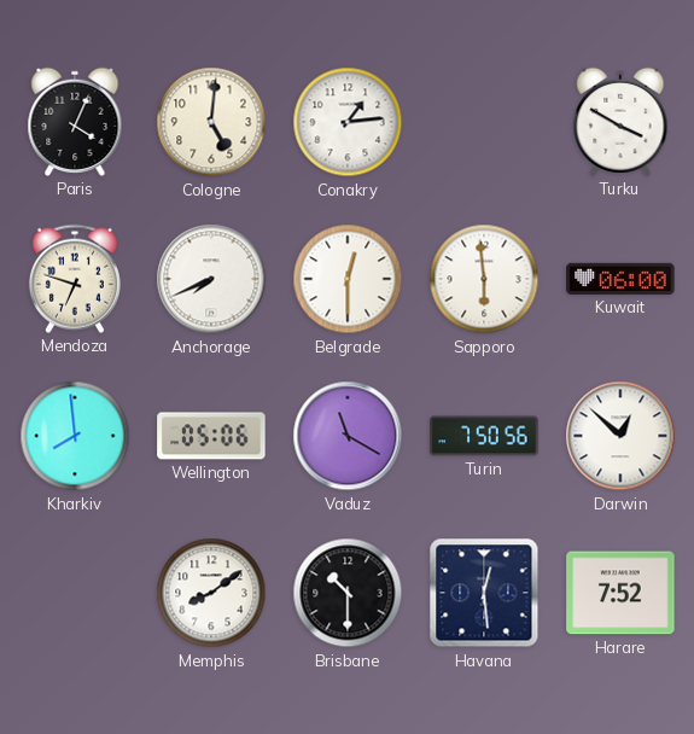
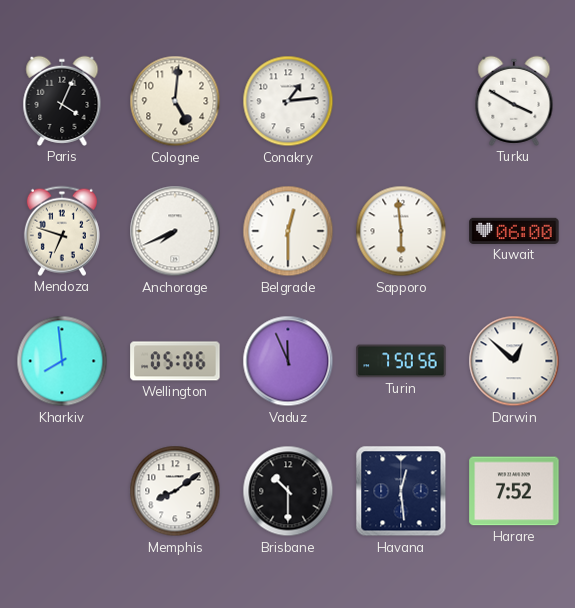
Vaduz: 11:20 -> 11:56
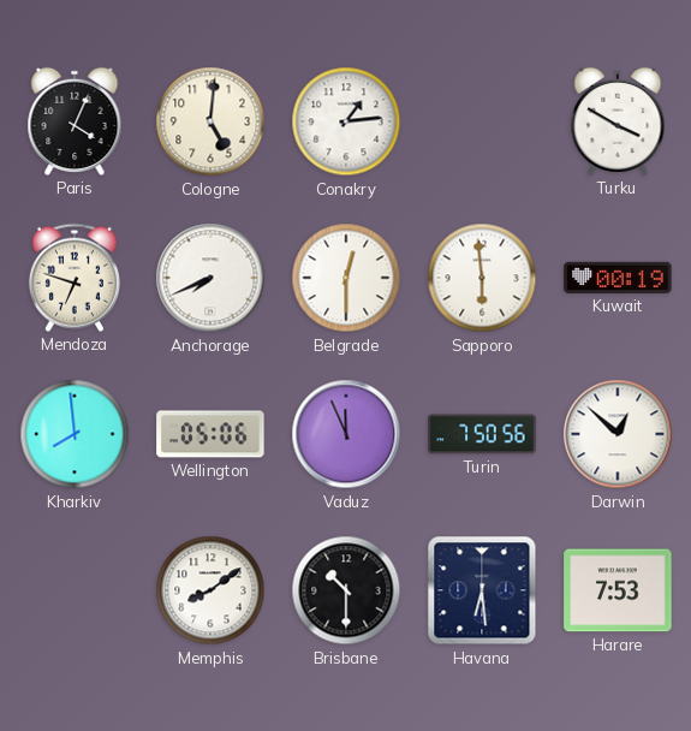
Kuwait: 06:00 -> 00:19
Havana: 12:29 -> 6:29
Harare: 7:52 -> 7:53
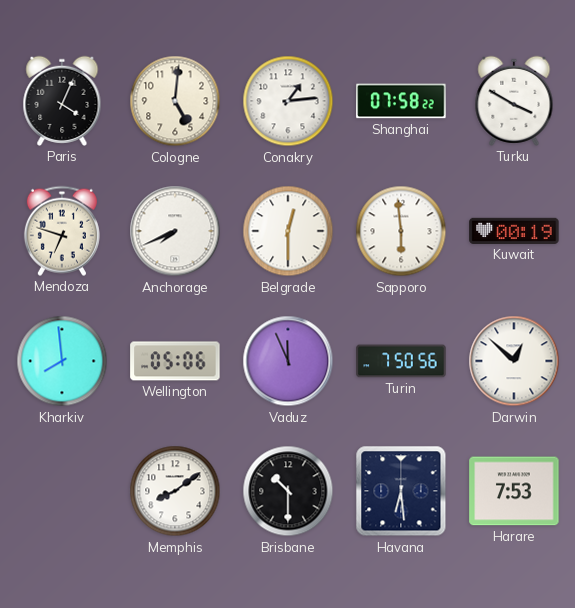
Shanghai: none -> 07:58
